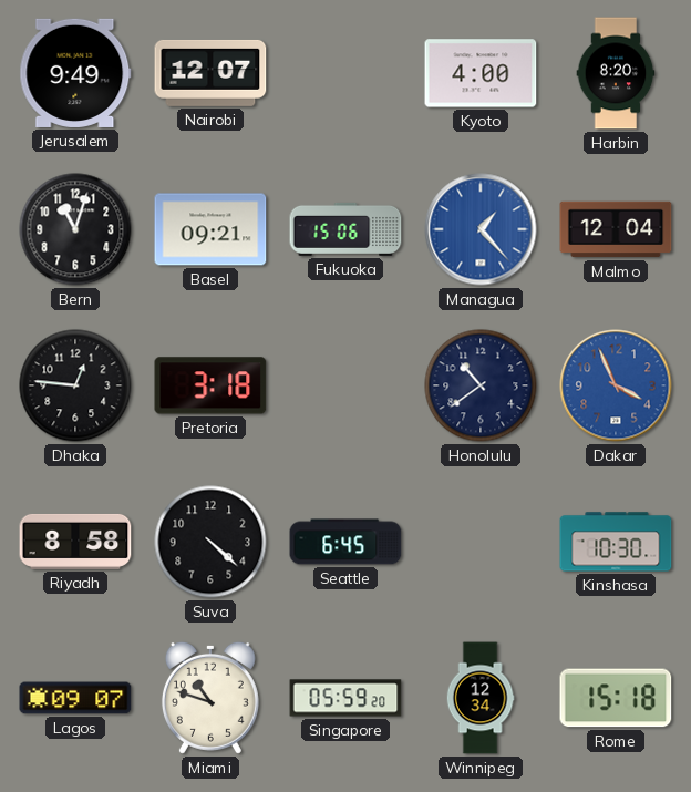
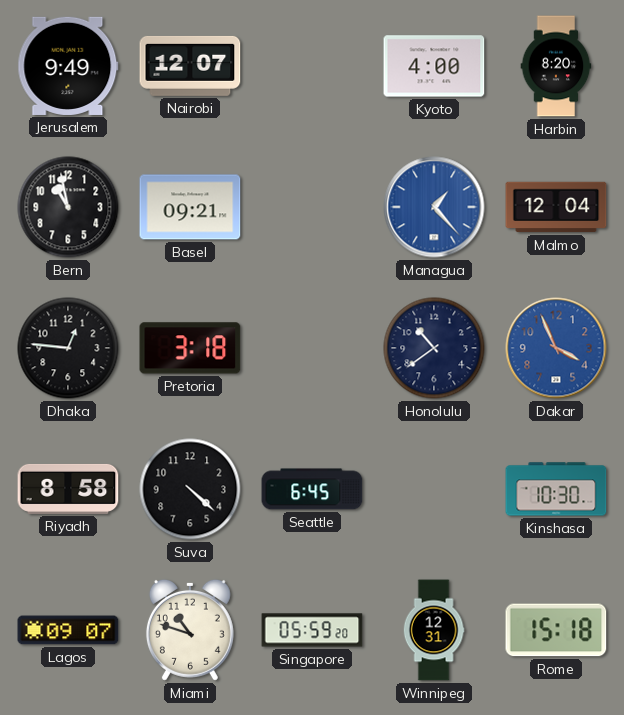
Bern: 11:03 -> 10:58
Fukuoka: 15:06 -> none
Winnipeg: 12:34 -> 12:31
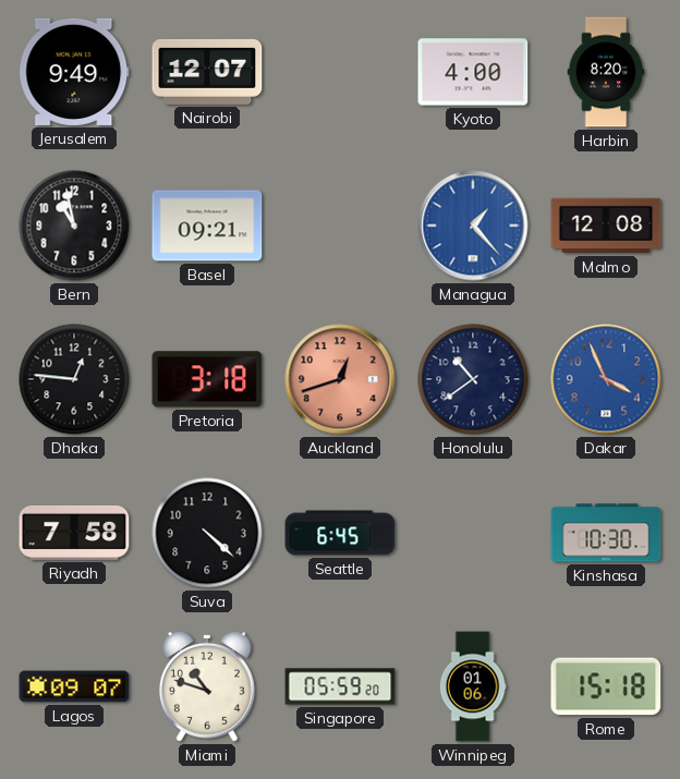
Malmo: 12:04 -> 12:08
Auckland: none -> 12:42
Riyadh: 8:58 -> 7:58
Winnipeg: 12:31 -> 01:06
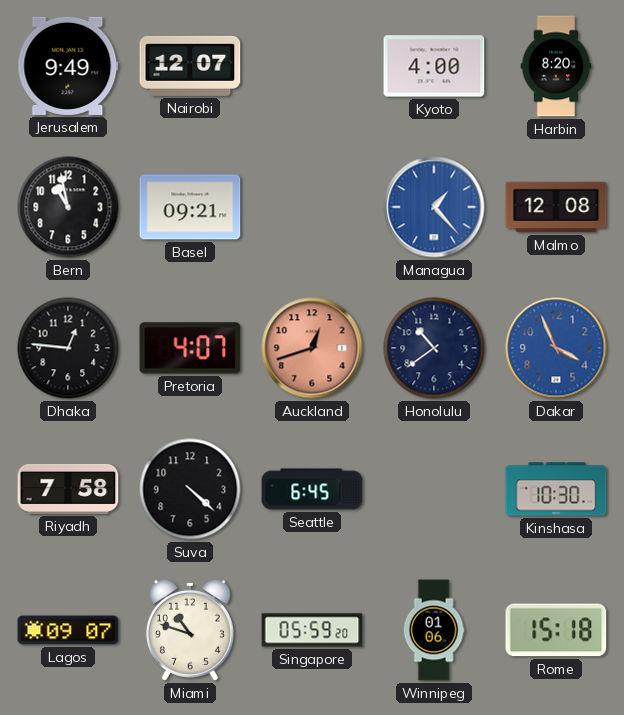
Pretoria: 3:18 -> 4:07
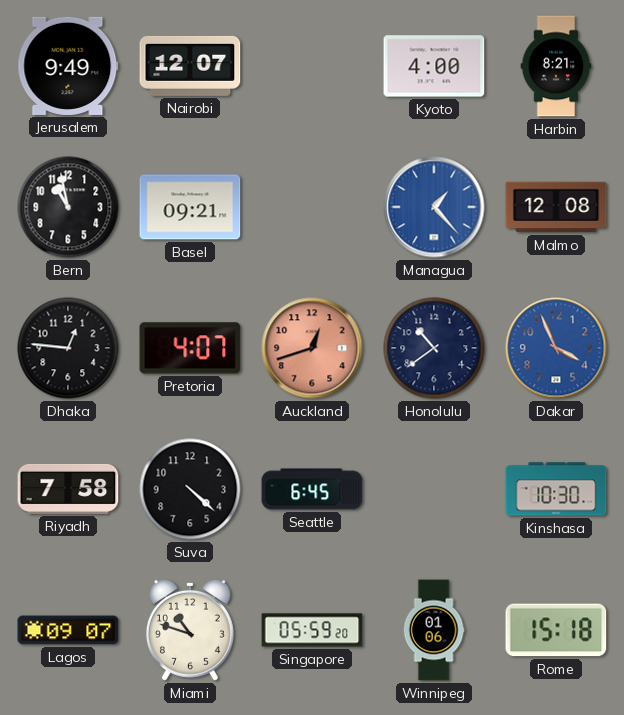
Harbin: 8:20 -> 8:21
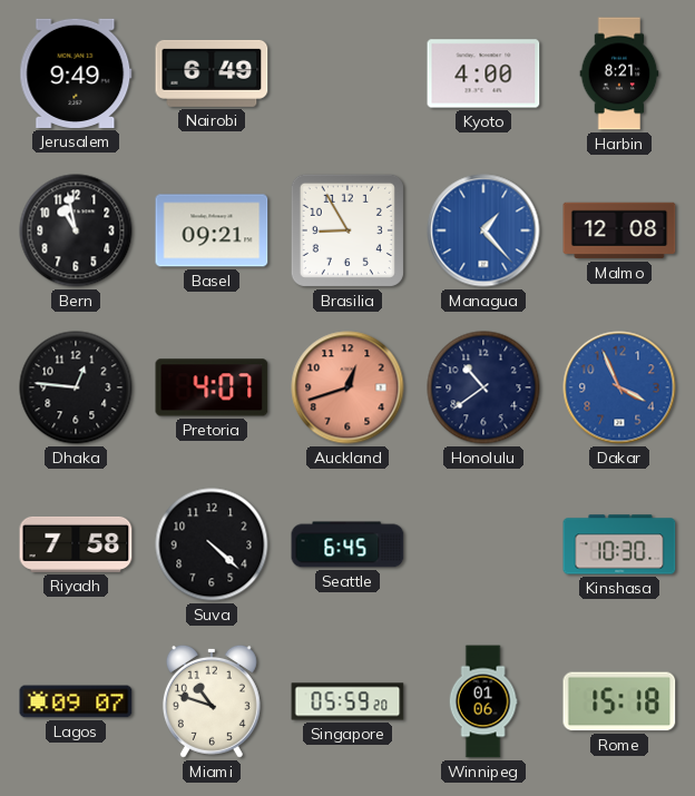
Nairobi: 12:07 -> 6:49
Brasilia: none -> 8:55
